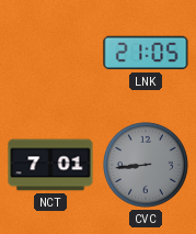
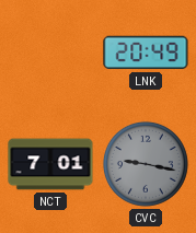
LNK: 21:05 -> 20:49
CVC: 8:44 -> 9:17
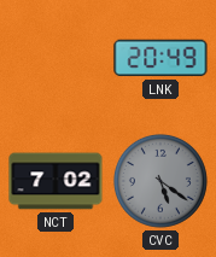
NCT: 7:01 -> 7:02
CVC: 9:17 -> 5:21
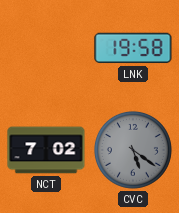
LNK: 20:49 -> 19:58
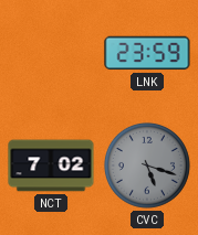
LNK: 19:58 -> 23:59
CVC: 5:21 -> 5:18
